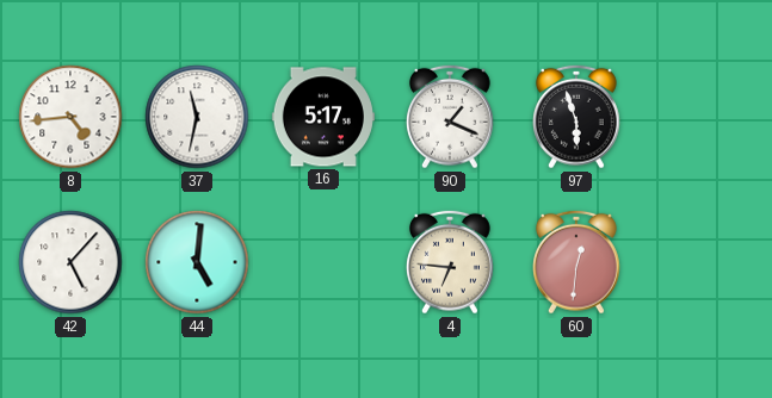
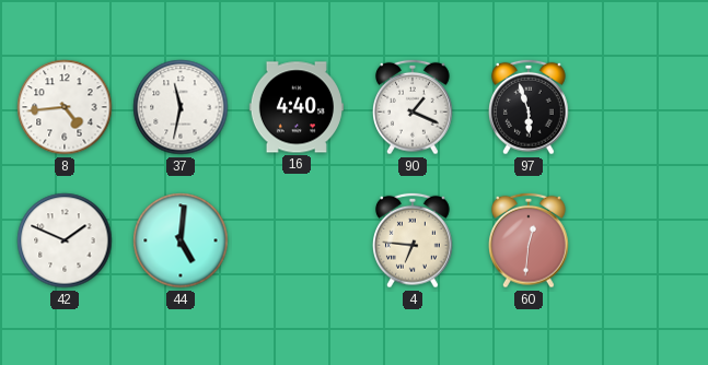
16: 5:17 -> 4:40
42: 5:07 -> 1:49
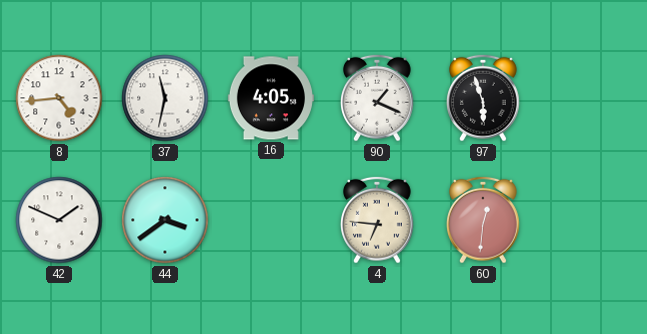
16: 4:40 -> 4:05
44: 5:01 -> 3:39
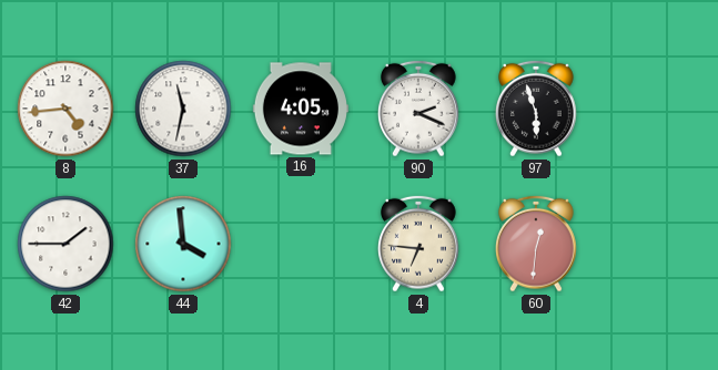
90: 1:19 -> 2:19
42: 1:49 -> 1:45
44: 3:39 -> 3:59
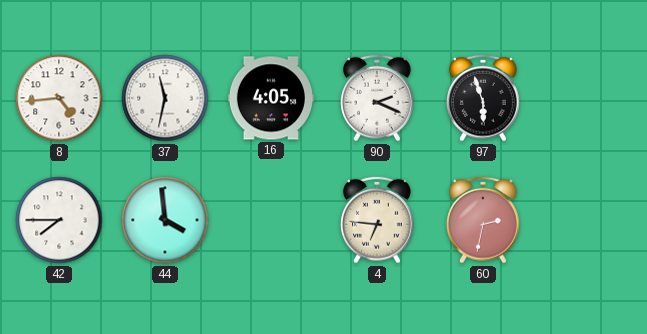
42: 1:45 -> 7:45
60: 12:31 -> 2:32
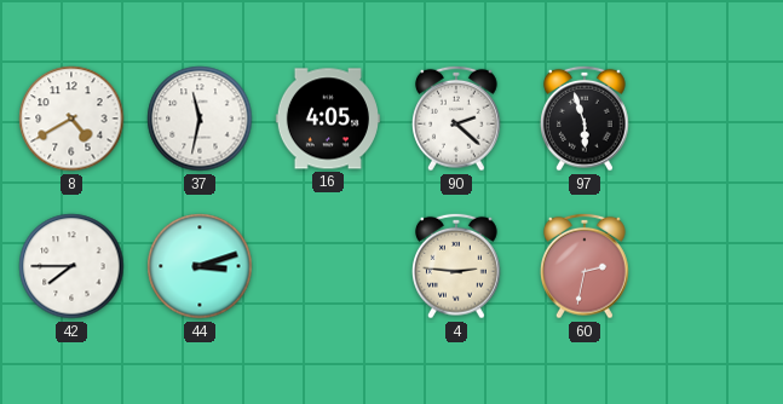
8: 4:44 -> 4:40
90: 2:19 -> 2:22
44: 3:59 -> 3:12
4: 6:46 -> 2:46
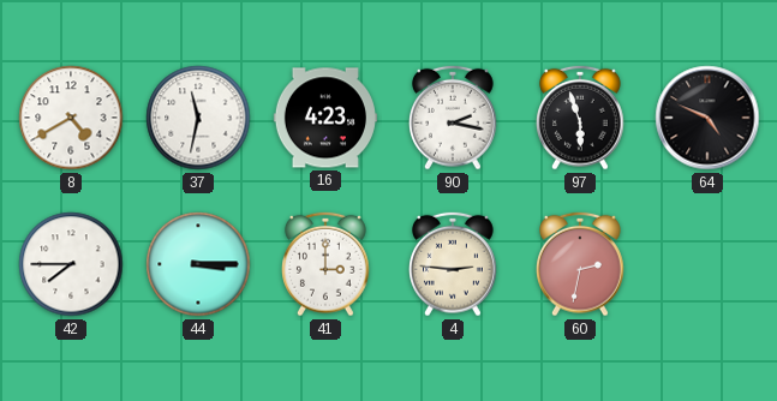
16: 4:05 -> 4:23
90: 2:22 -> 2:17
64: none -> 4:49
44: 3:12 -> 3:15
41: none -> 3:00
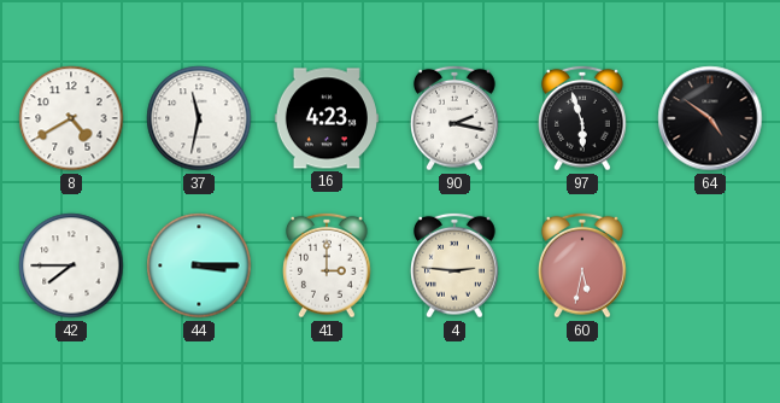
64: 4:49 -> 4:51
60: 2:32 -> 5:32
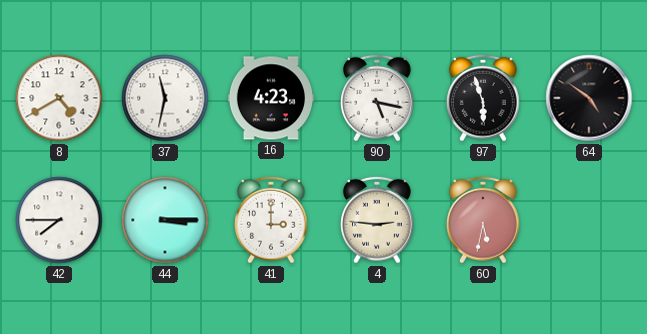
90: 2:17 -> 5:17
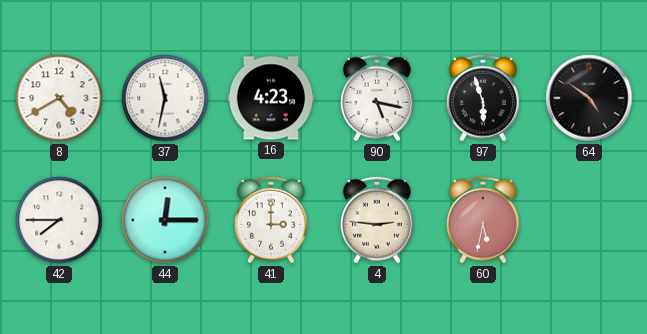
44: 3:15 -> 12:15
